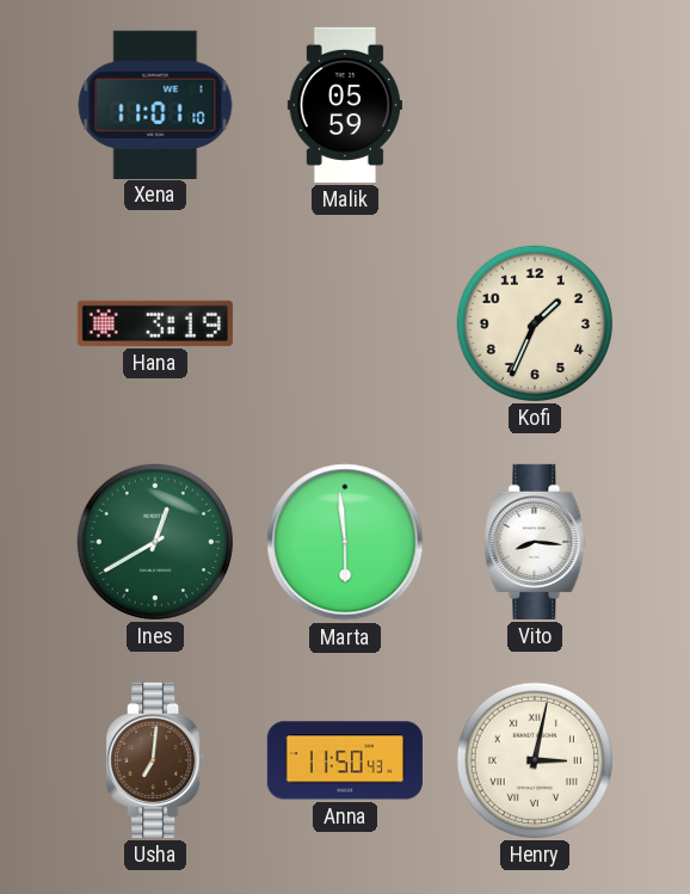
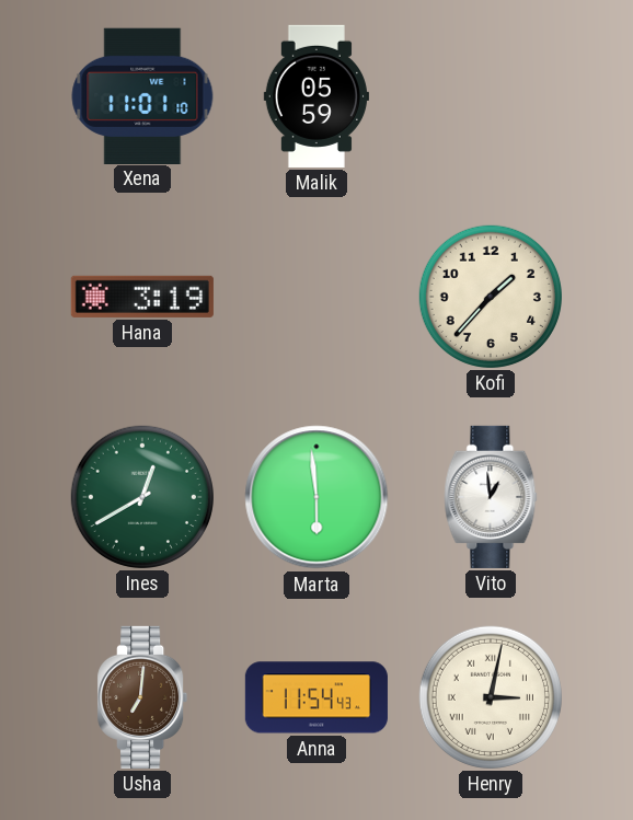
Kofi: 1:34 -> 1:37
Vito: 8:16 -> 12:59
Anna: 11:50 -> 11:54
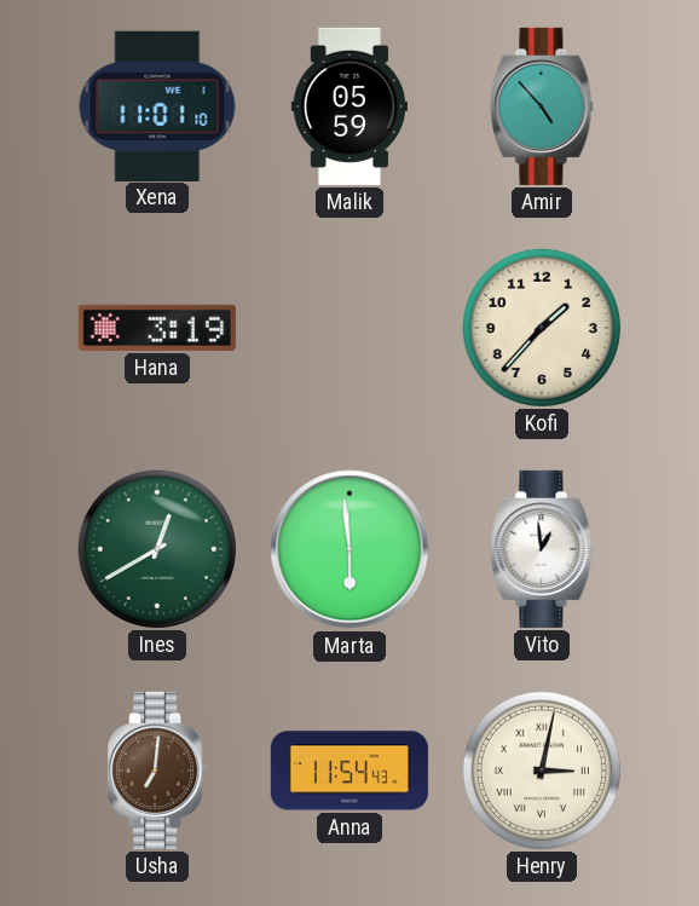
Amir: none -> 4:53
